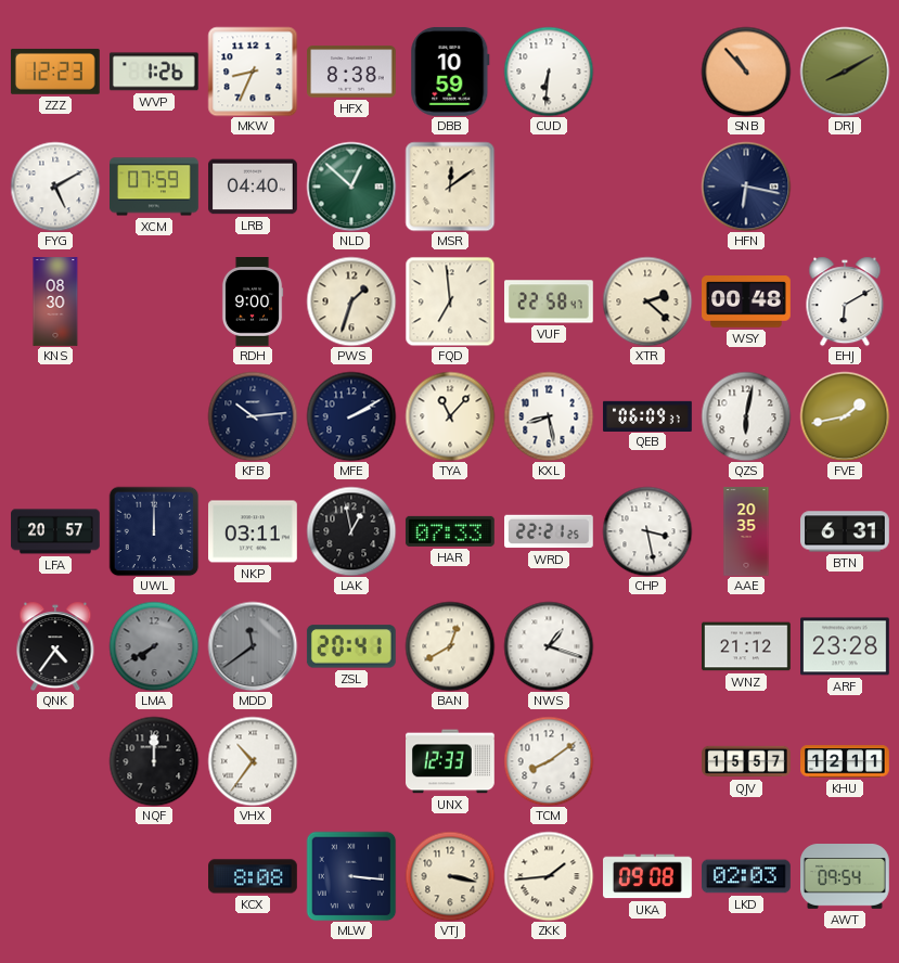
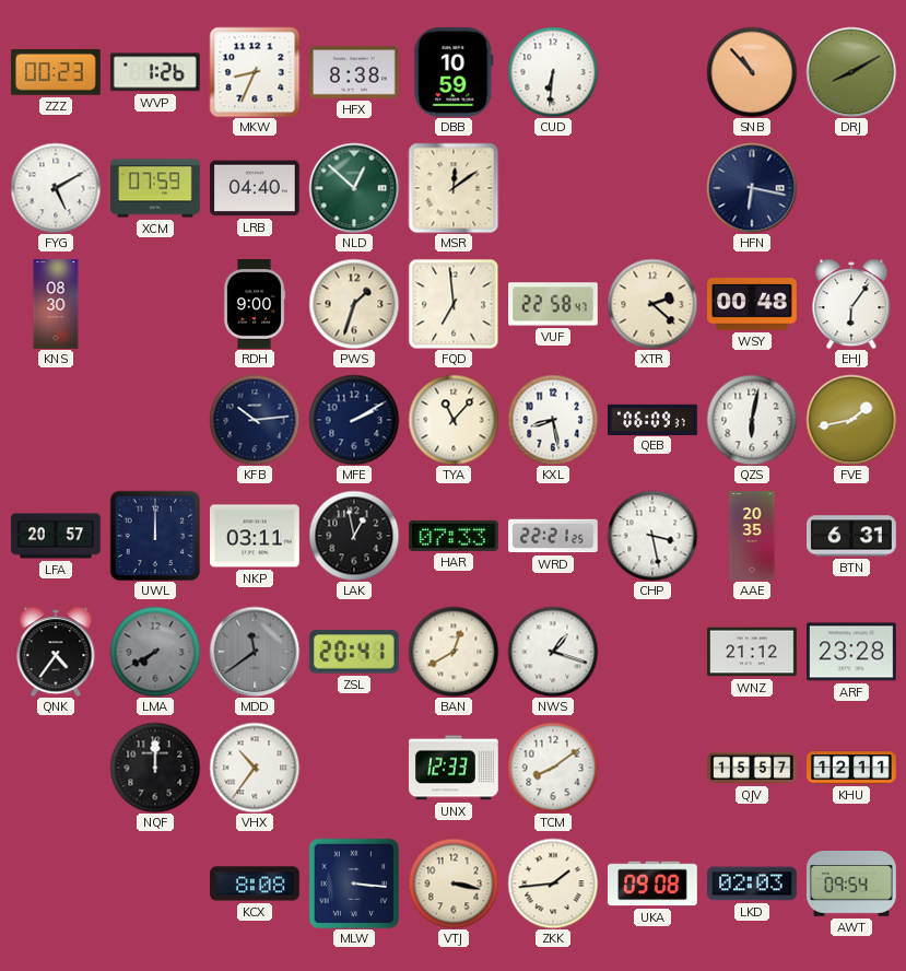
ZZZ: 12:23 -> 00:23
EHJ: 6:10 -> 6:06
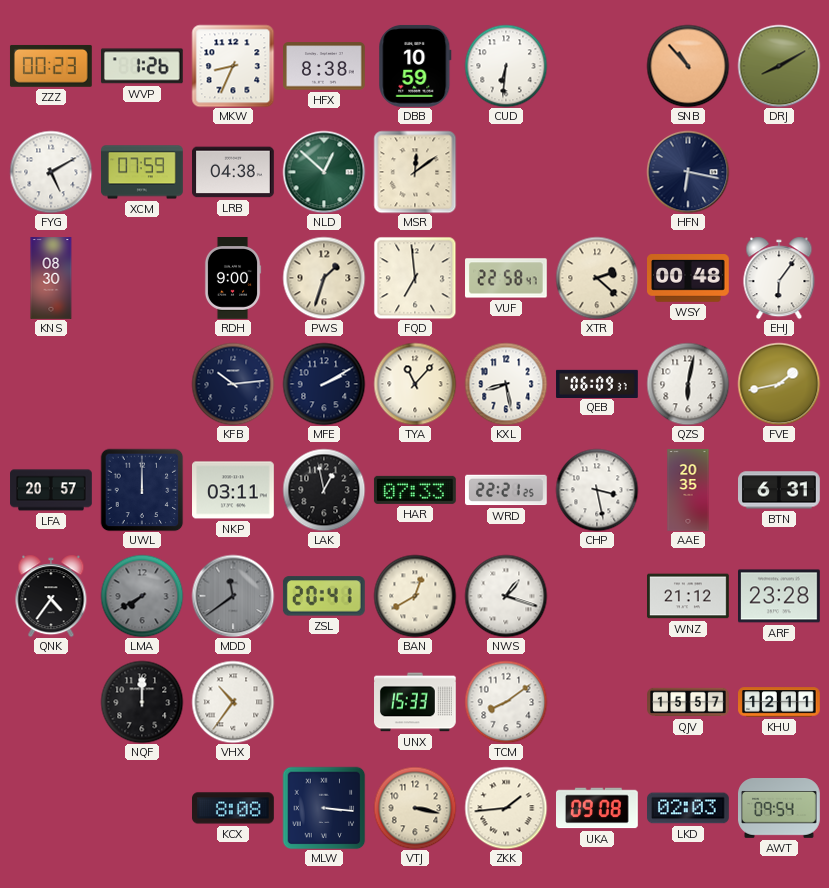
LRB: 04:40 -> 04:38
UNX: 12:33 -> 15:33
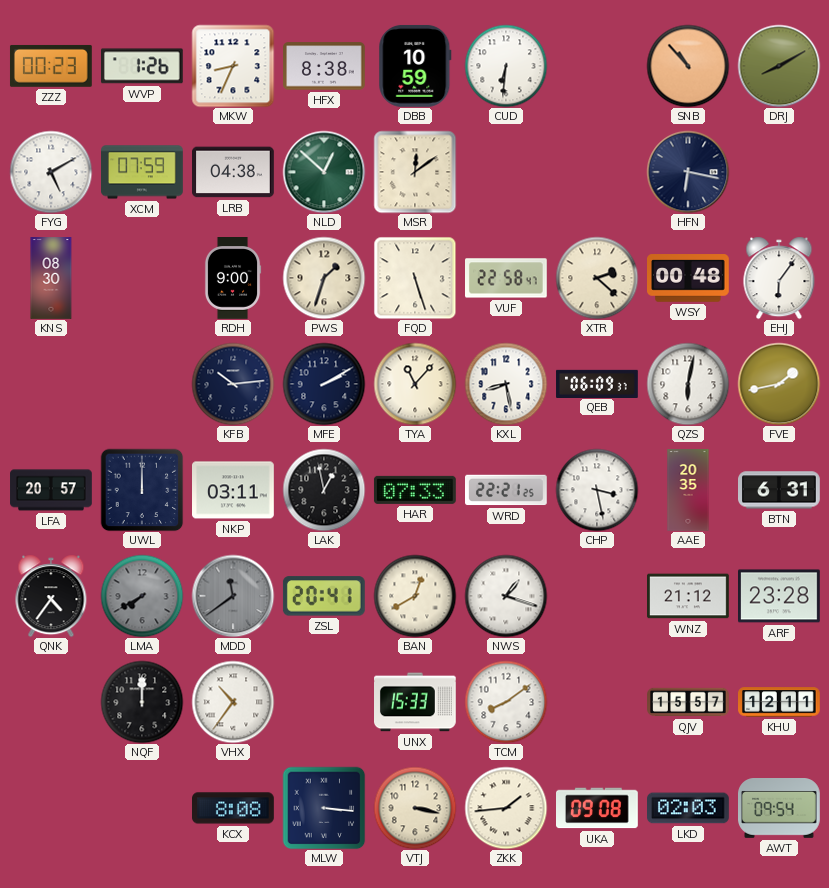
FQD: 6:59 -> 5:27
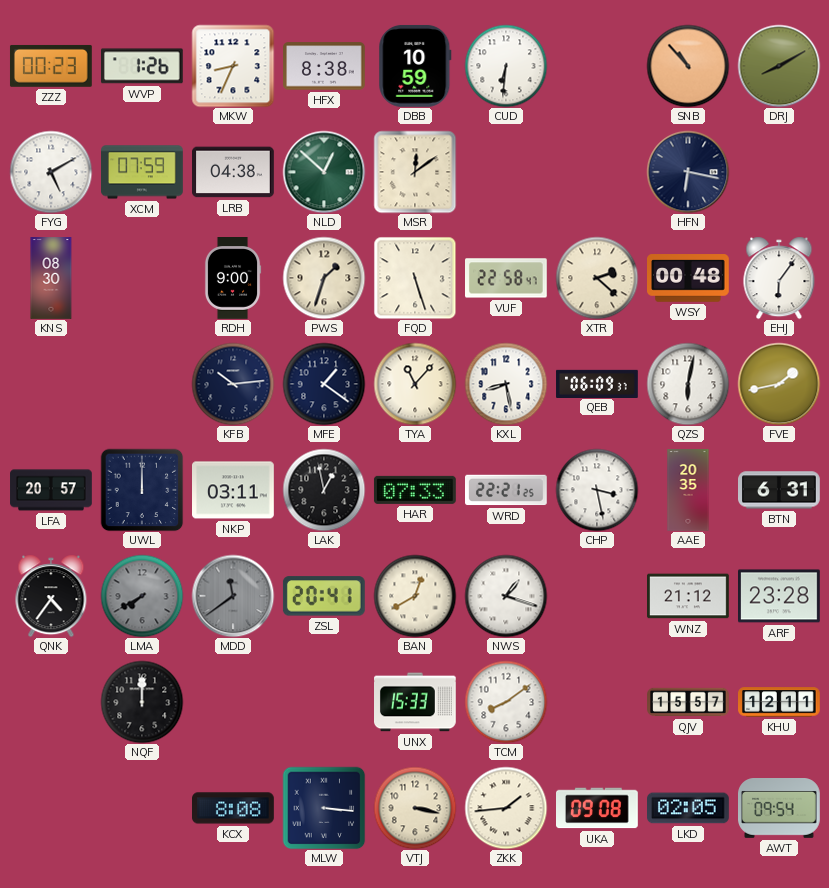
MFE: 2:10 -> 1:21
VHX: 10:36 -> none
LKD: 02:03 -> 02:05
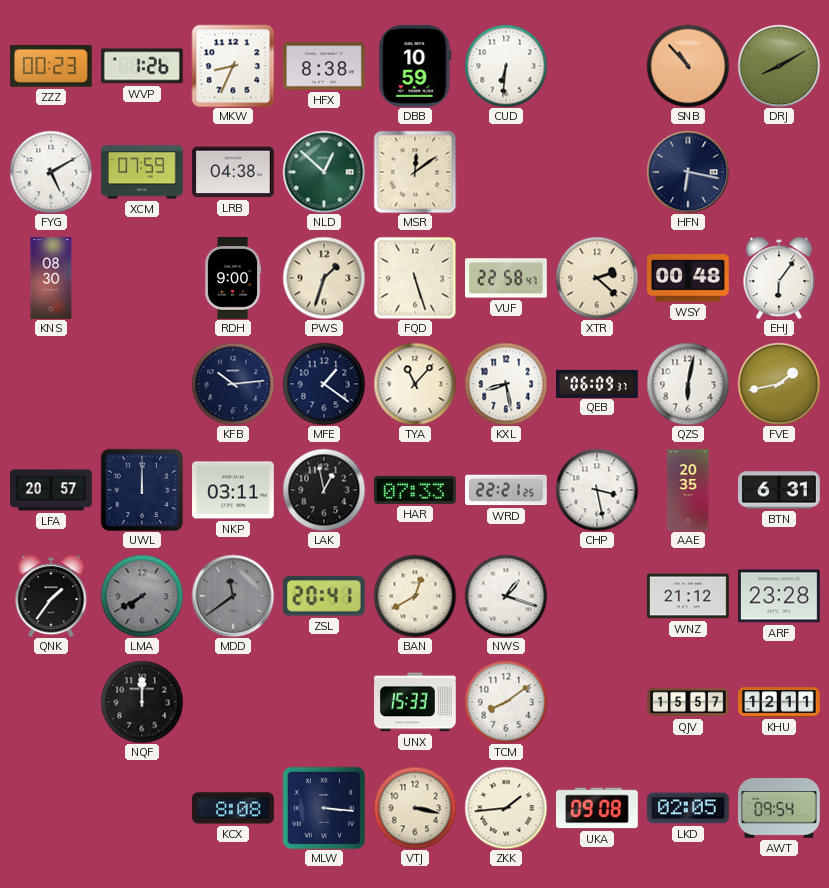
QNK: 4:36 -> 1:36
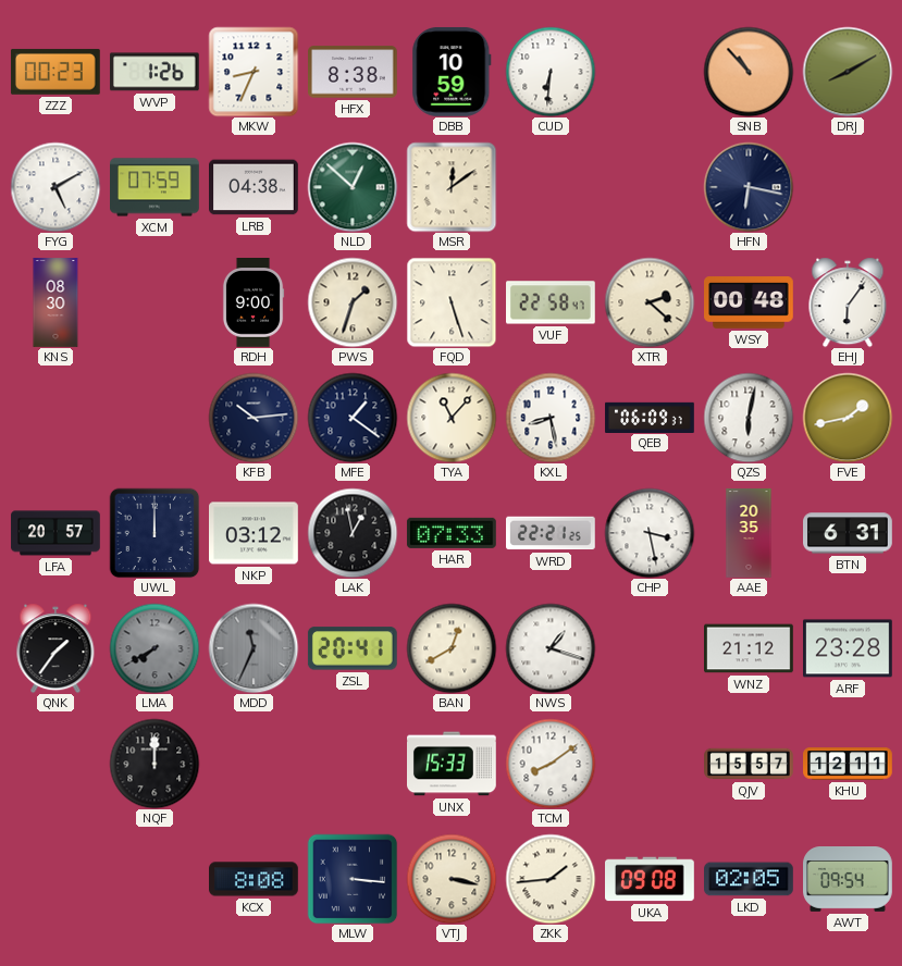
NKP: 03:11 -> 03:12
MDD: 11:39 -> 11:34
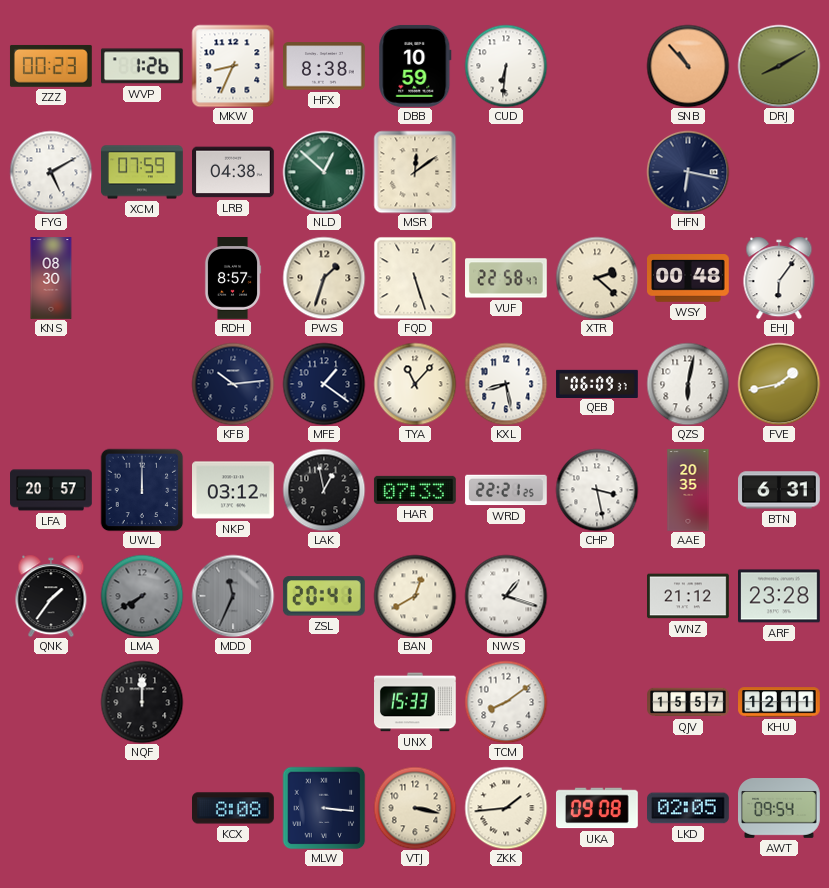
RDH: 9:00 -> 8:57
